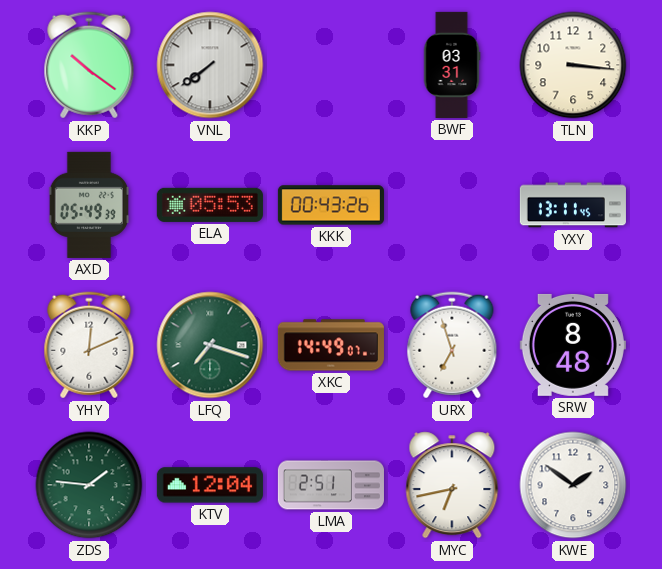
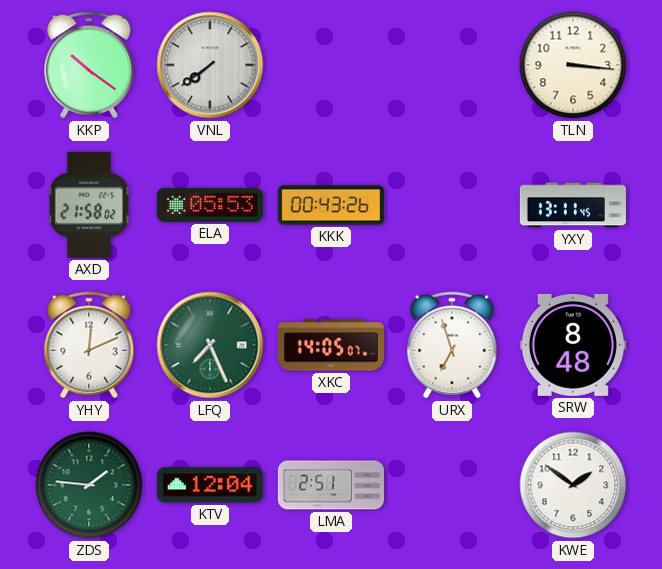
BWF: 03:31 -> none
AXD: 05:49 -> 21:58
LFQ: 7:18 -> 7:26
XKC: 14:49 -> 14:05
MYC: 6:43 -> none
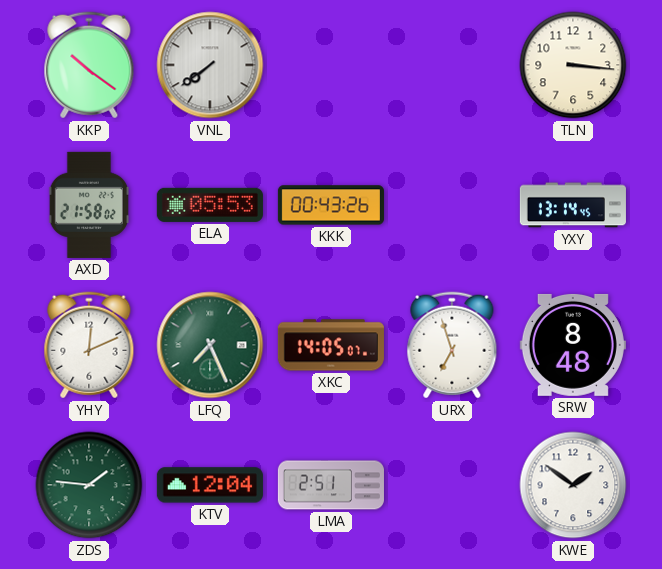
YXY: 13:11 -> 13:14
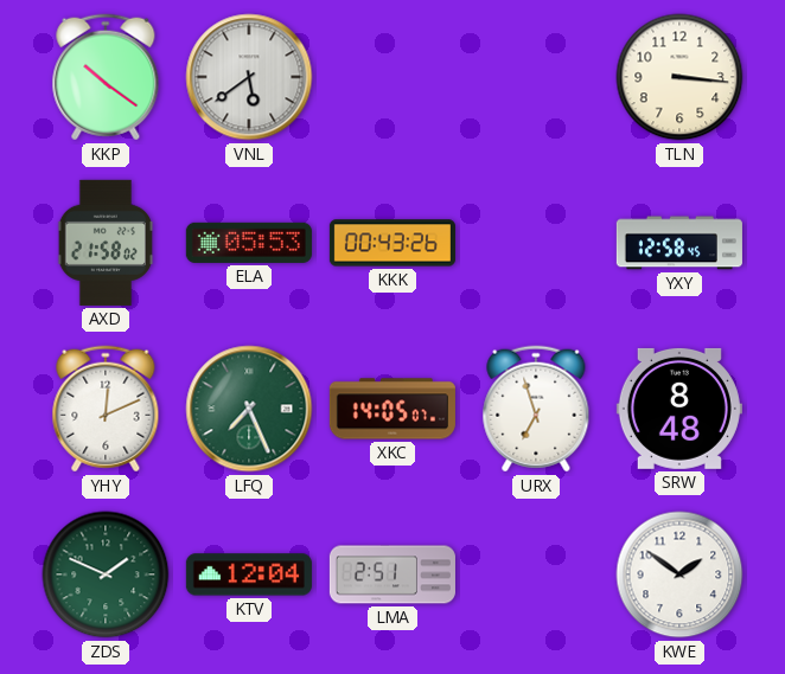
VNL: 7:39 -> 5:39
YXY: 13:14 -> 12:58
ZDS: 1:46 -> 1:49
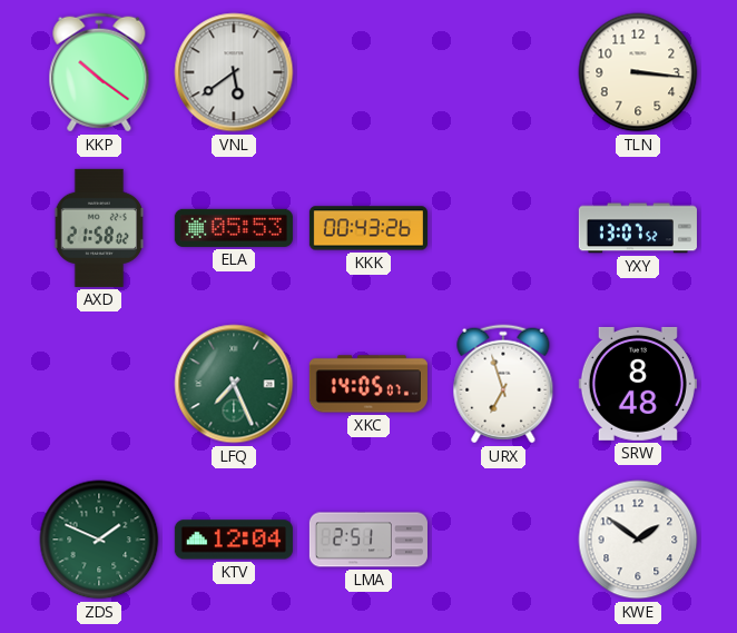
YXY: 12:58 -> 13:07
YHY: 12:11 -> none
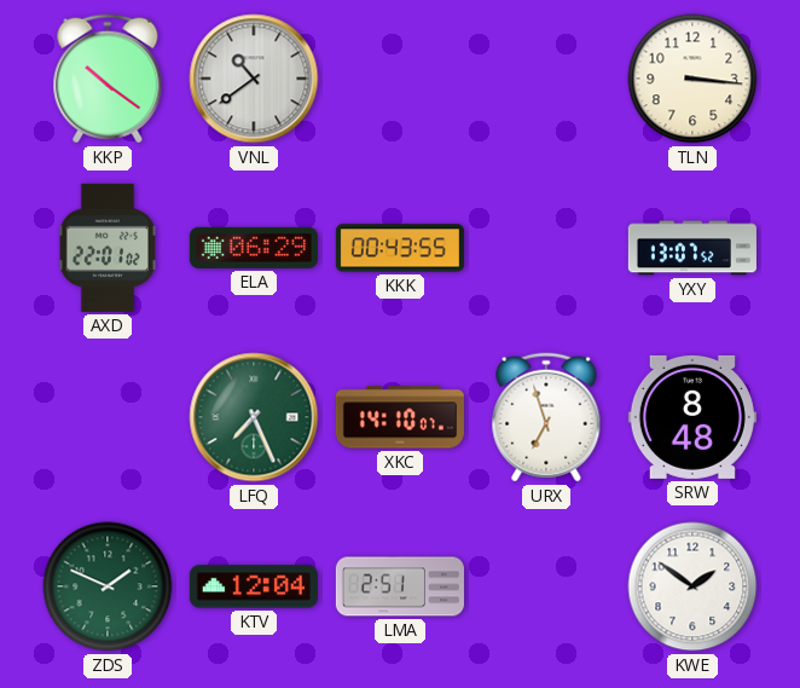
VNL: 5:39 -> 10:39
AXD: 21:58 -> 22:01
ELA: 05:53 -> 06:29
KKK: 00:43:26 -> 00:43:55
XKC: 14:05 -> 14:10
